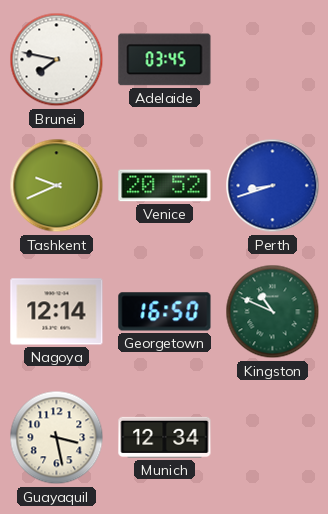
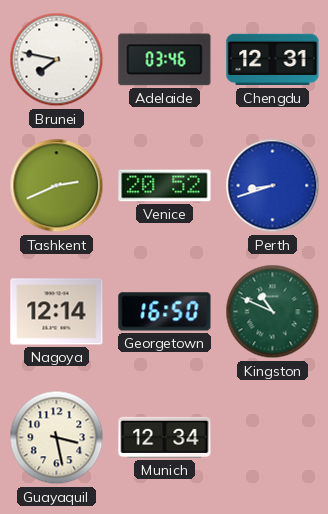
Adelaide: 03:45 -> 03:46
Chengdu: none -> 12:31
Tashkent: 9:41 -> 2:41
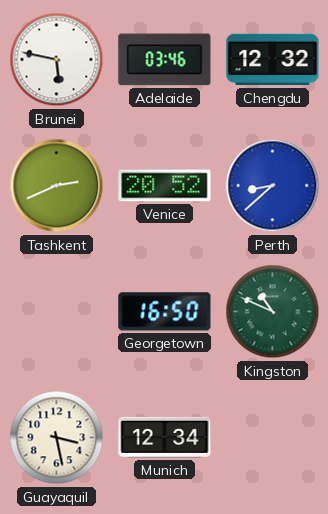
Brunei: 7:47 -> 5:47
Chengdu: 12:31 -> 12:32
Perth: 8:42 -> 8:38
Nagoya: 12:14 -> none
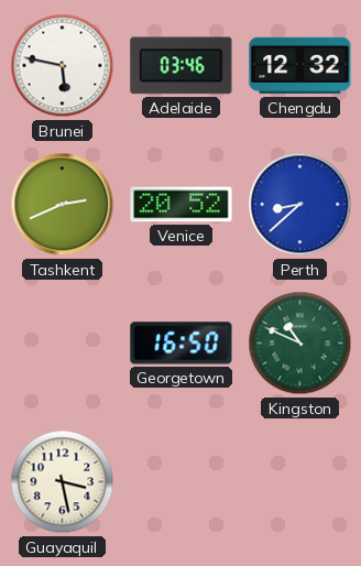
Munich: 12:34 -> none
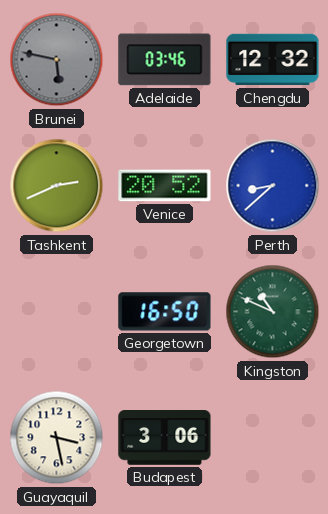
Brunei dial: white -> grey
Budapest: none -> 3:06
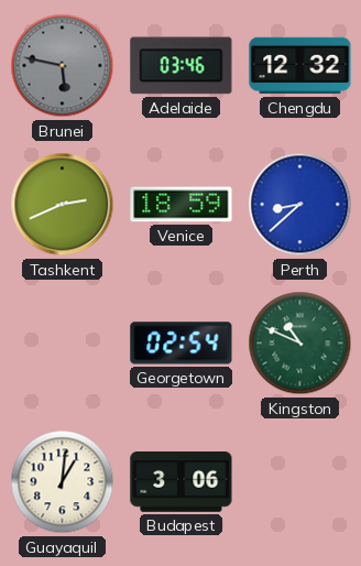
Venice: 20:52 -> 18:59
Georgetown: 16:50 -> 02:54
Guayaquil: 3:28 -> 1:01
